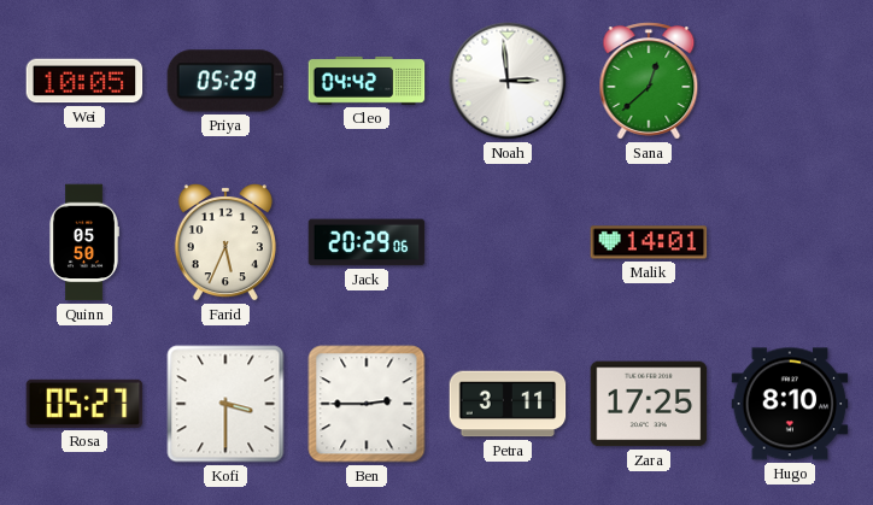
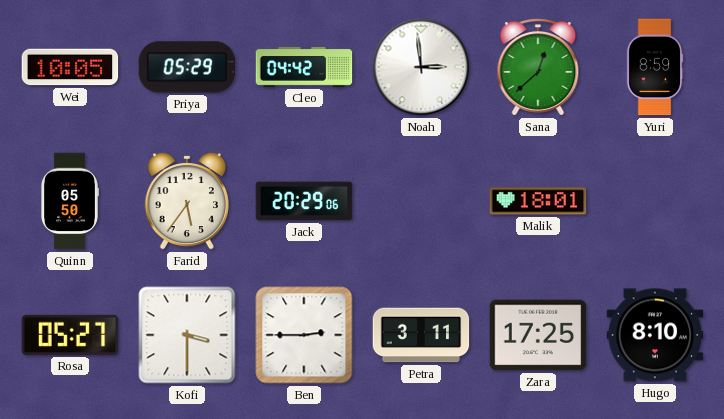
Yuri: none -> 8:59
Farid: 5:34 -> 5:36
Malik: 14:01 -> 18:01
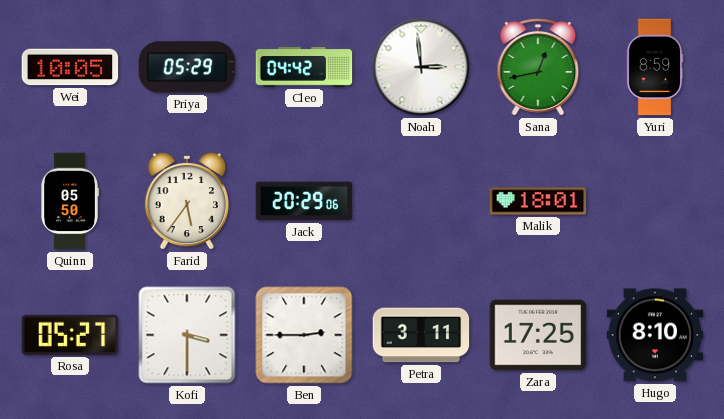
Sana: 12:38 -> 12:43
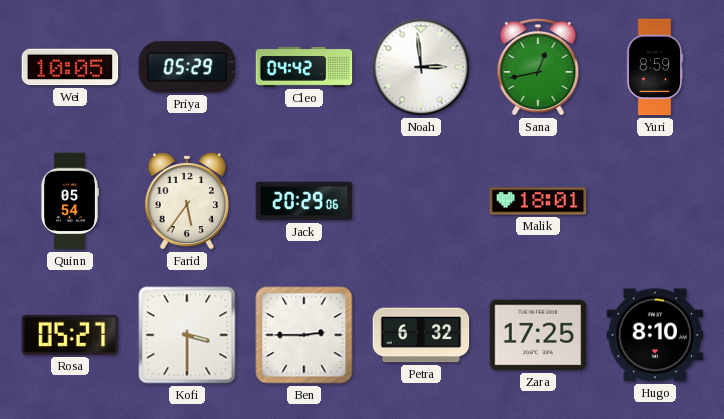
Quinn: 05:50 -> 05:54
Petra: 3:11 -> 6:32
